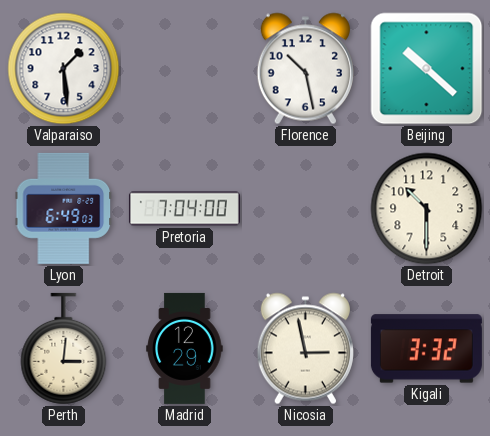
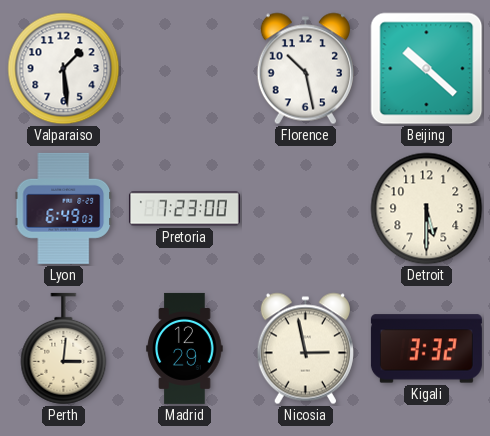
Pretoria: 7:04 -> 7:23
Detroit: 10:30 -> 5:30
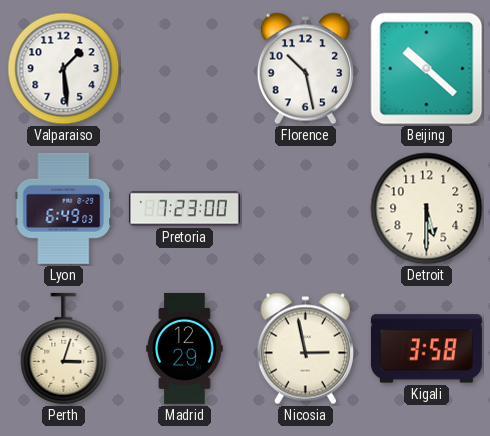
Perth: 3:01 -> 3:03
Kigali: 3:32 -> 3:58
